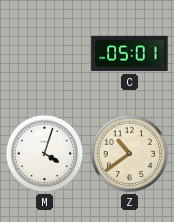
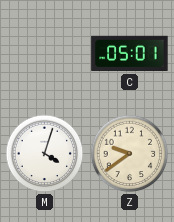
Z: 10:39 -> 9:39
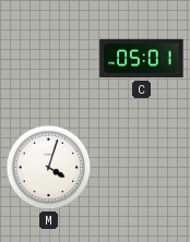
Z: 9:39 -> none
